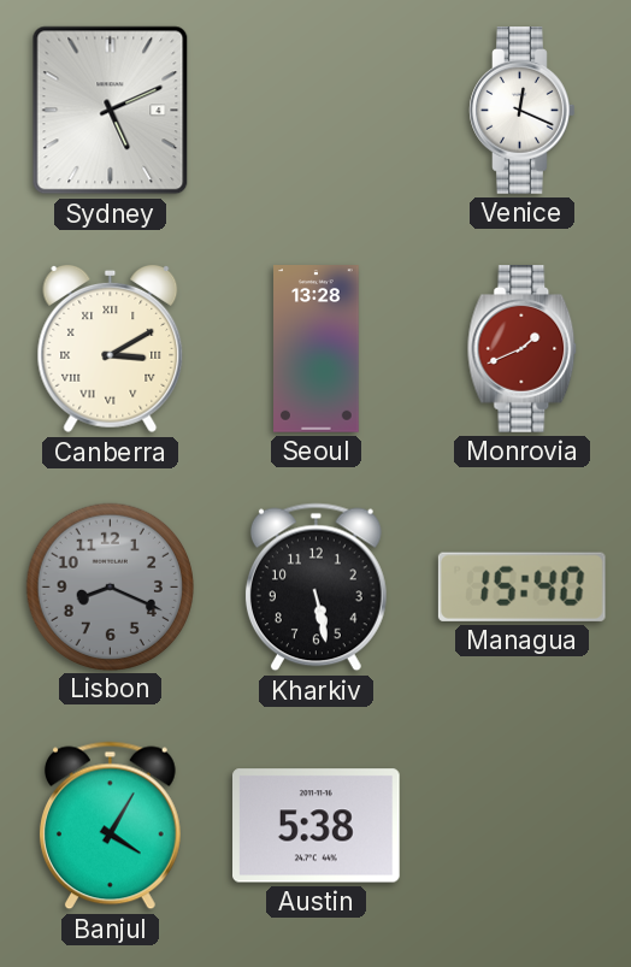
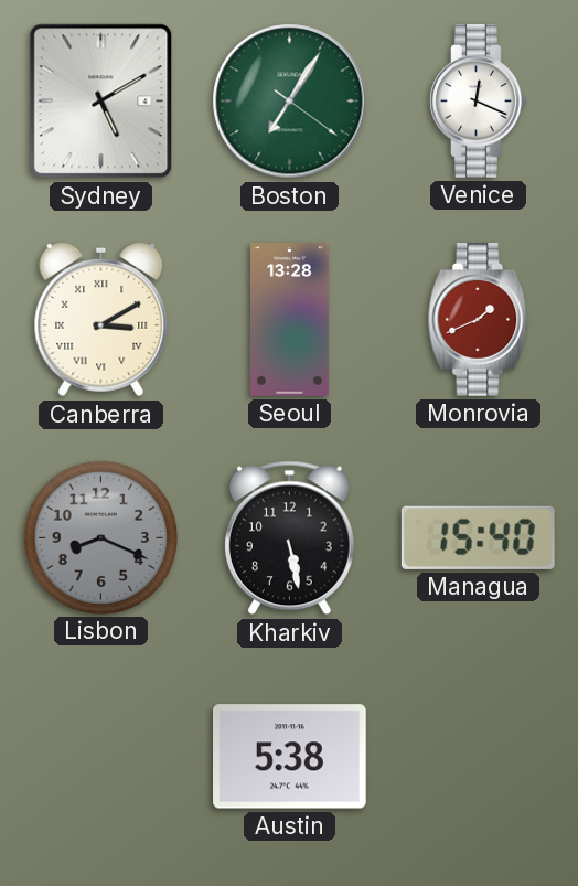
Sydney: 5:11 -> 5:10
Boston: none -> 7:05
Banjul: 4:05 -> none
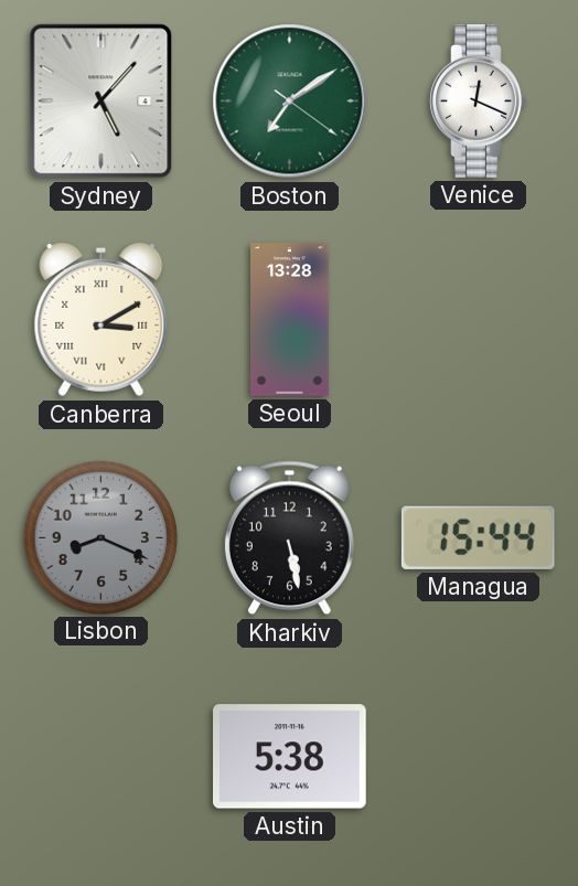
Sydney: 5:10 -> 5:07
Boston: 7:05 -> 7:09
Monrovia: 1:41 -> none
Managua: 15:40 -> 15:44
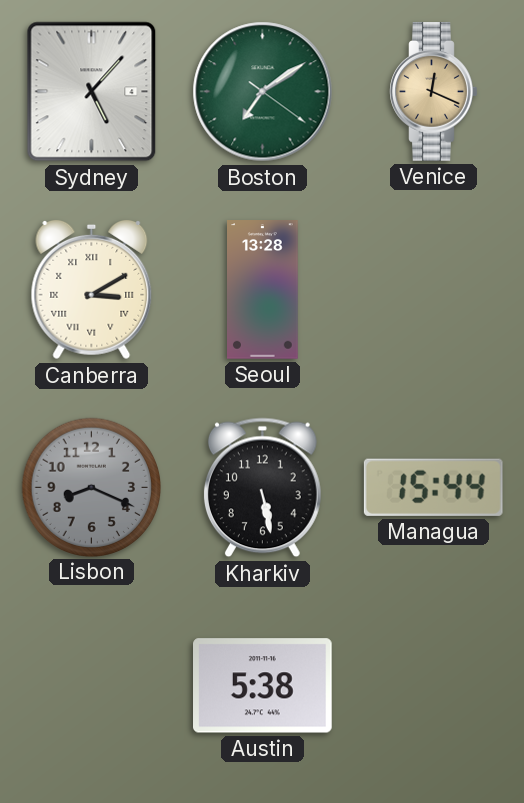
Venice dial: white -> champagne
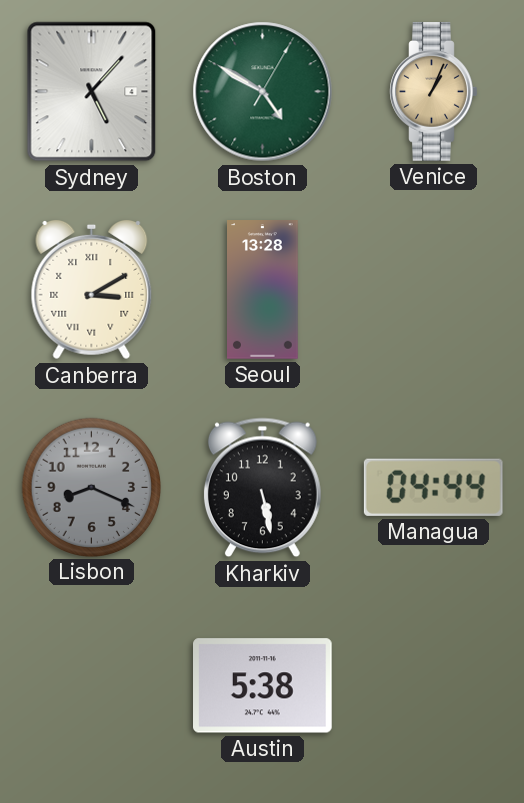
Boston: 7:09 -> 4:50
Venice: 12:19 -> 1:04
Managua: 15:44 -> 04:44
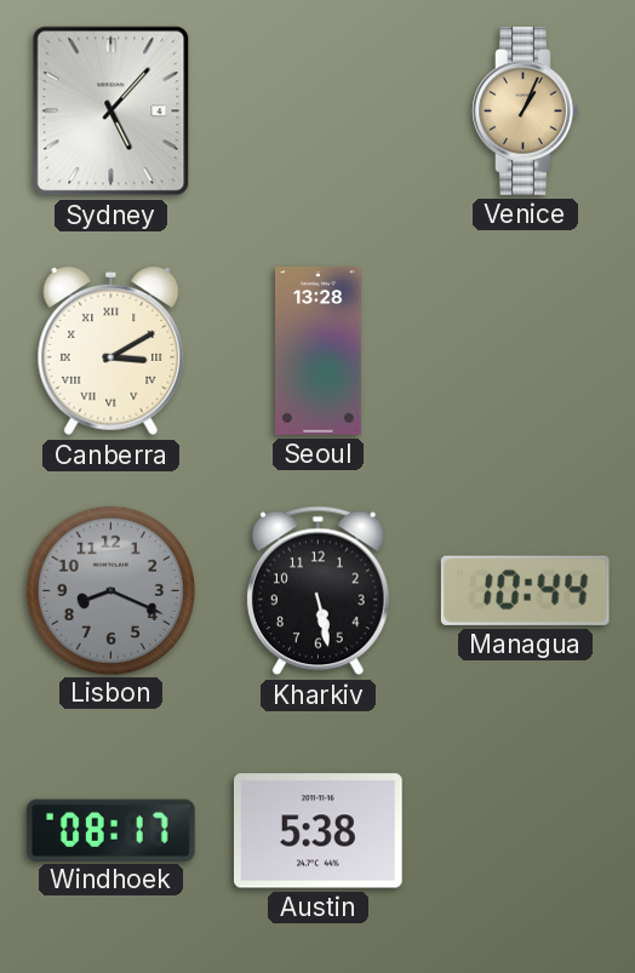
Boston: 4:50 -> none
Managua: 04:44 -> 10:44
Windhoek: none -> 08:17
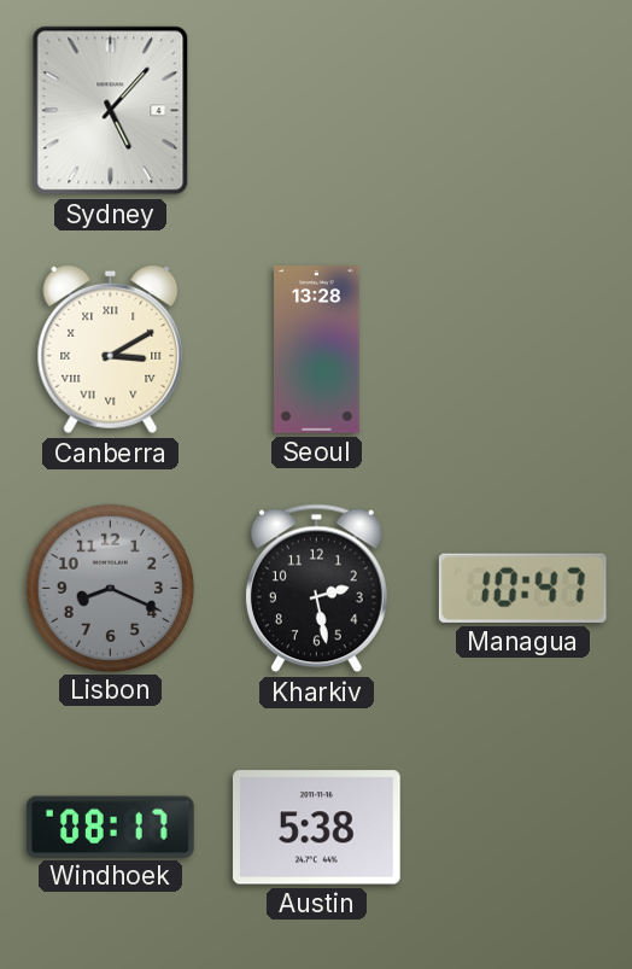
Venice: 1:04 -> none
Kharkiv: 5:28 -> 2:28
Managua: 10:44 -> 10:47
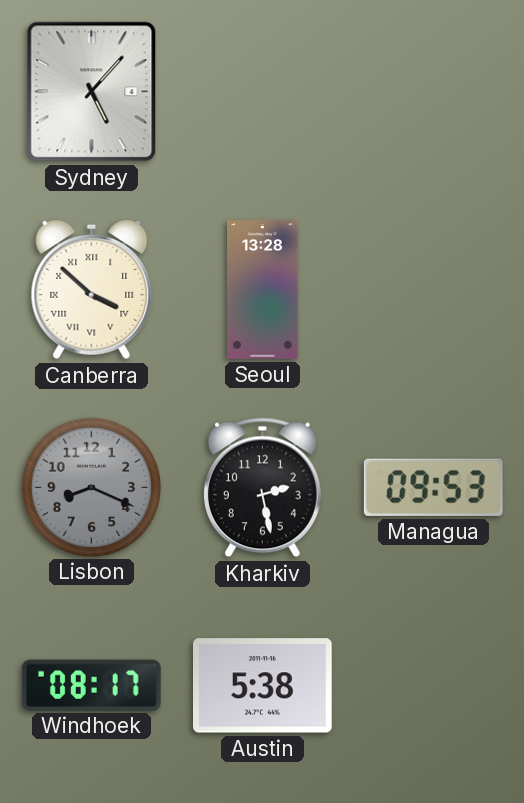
Canberra: 3:10 -> 3:52
Managua: 10:47 -> 09:53
